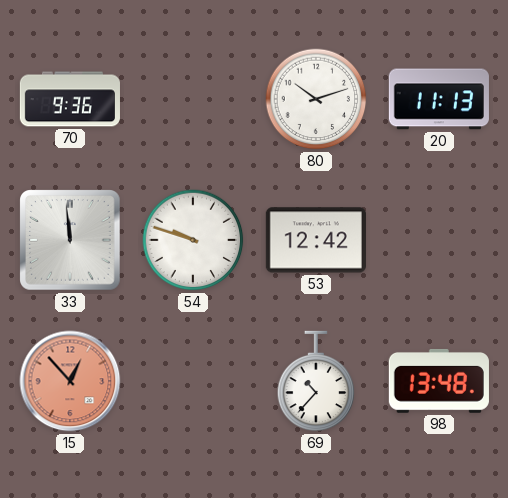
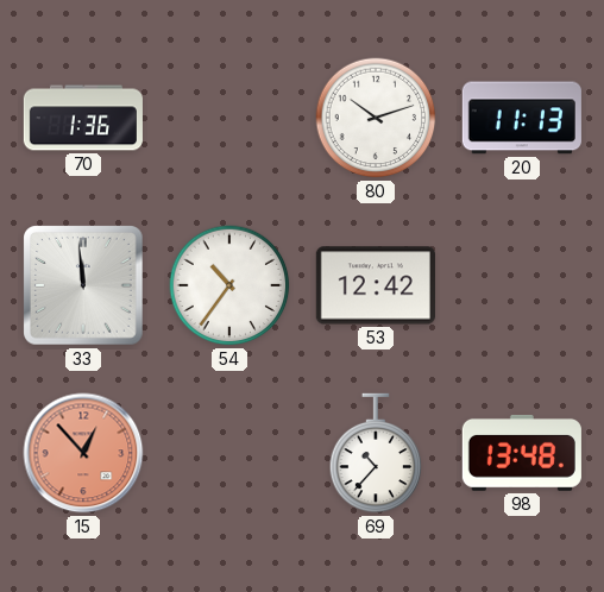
70: 9:36 -> 1:36
54: 9:48 -> 10:36
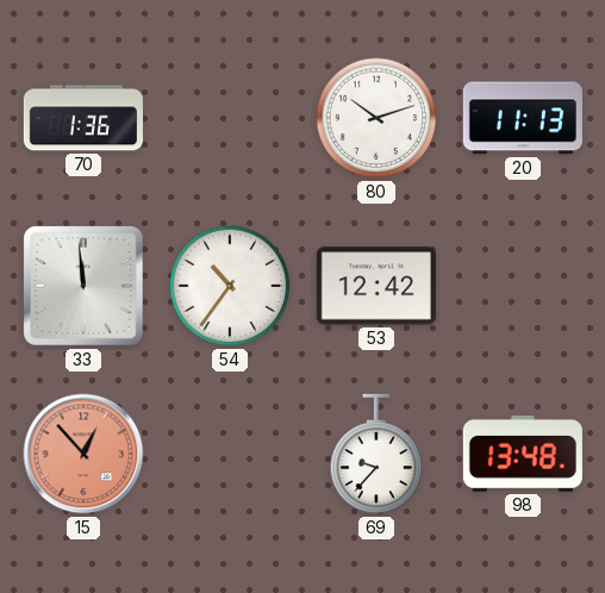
69: 10:37 -> 9:37
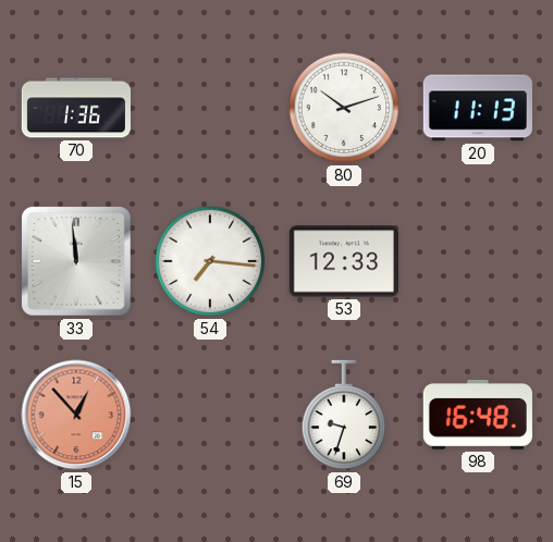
54: 10:36 -> 7:16
53: 12:42 -> 12:33
69: 9:37 -> 9:33
98: 13:48 -> 16:48
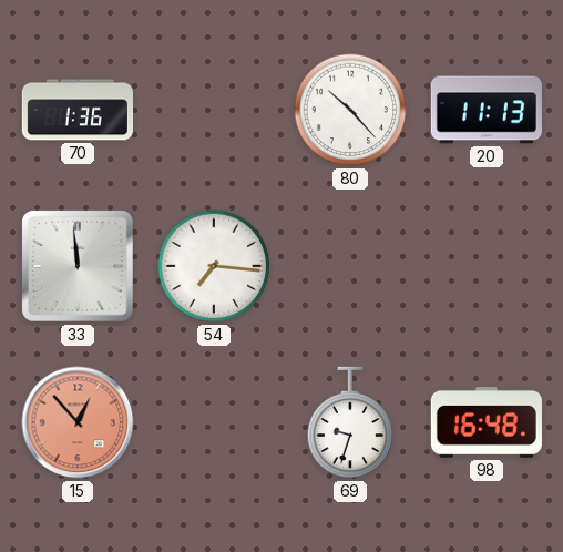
80: 10:12 -> 10:23
53: 12:33 -> none
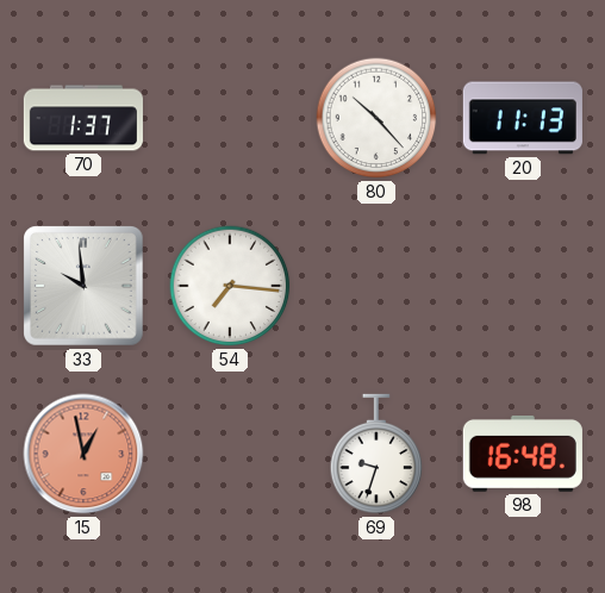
70: 1:36 -> 1:37
33: 11:59 -> 9:59
15: 12:53 -> 12:58
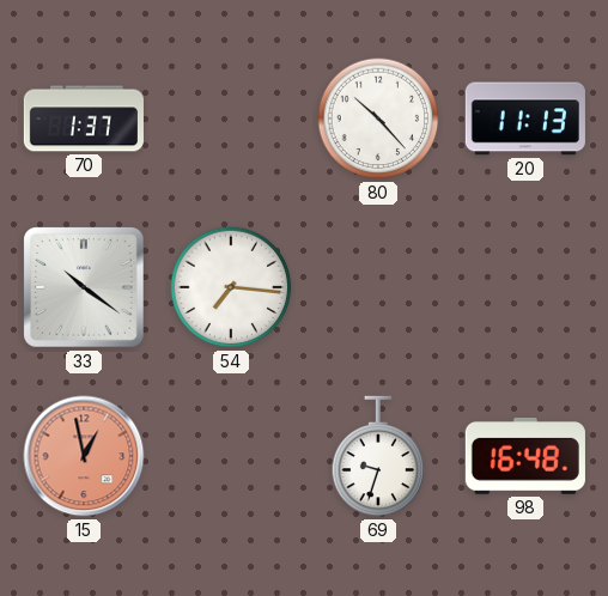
33: 9:59 -> 10:21
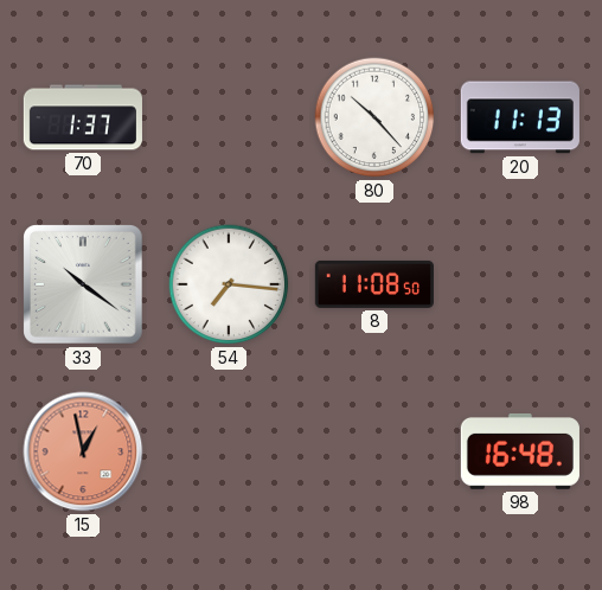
8: none -> 11:08
69: 9:33 -> none
